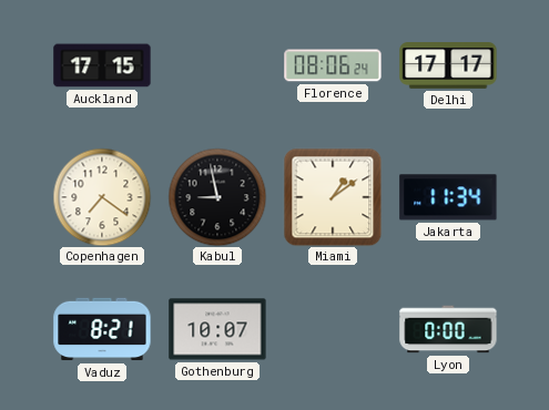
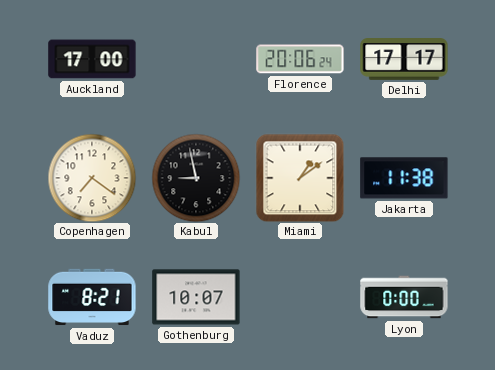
Auckland: 17:15 -> 17:00
Florence: 08:06 -> 20:06
Jakarta: 11:34 -> 11:38
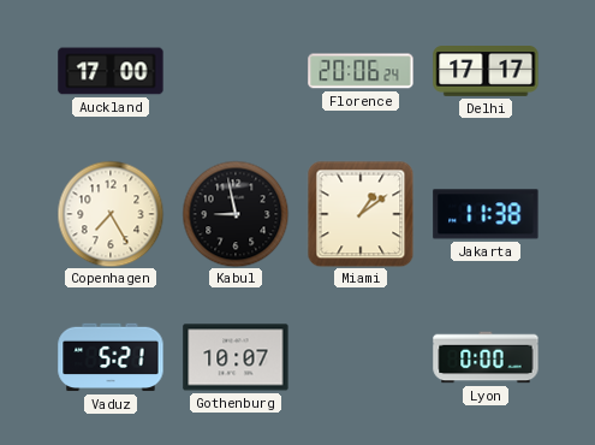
Copenhagen: 7:21 -> 7:25
Vaduz: 8:21 -> 5:21
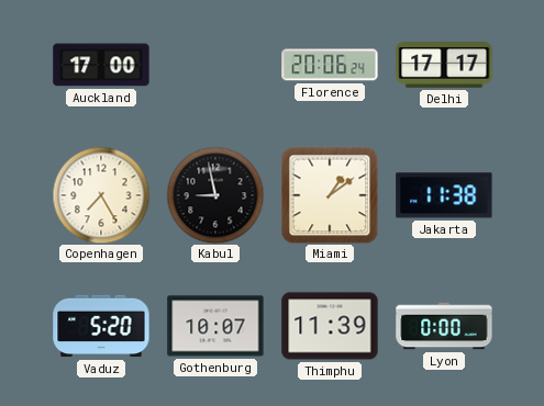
Vaduz: 5:21 -> 5:20
Thimphu: none -> 11:39
